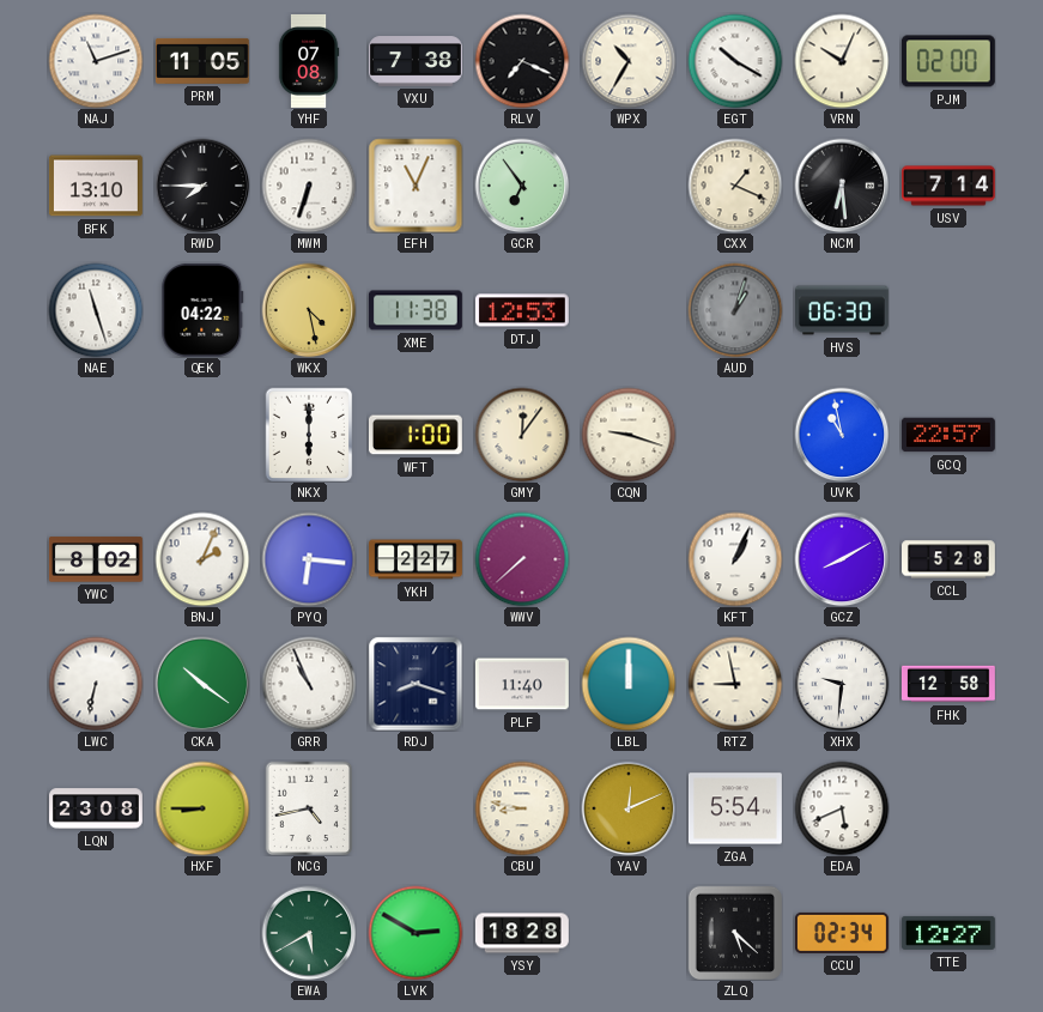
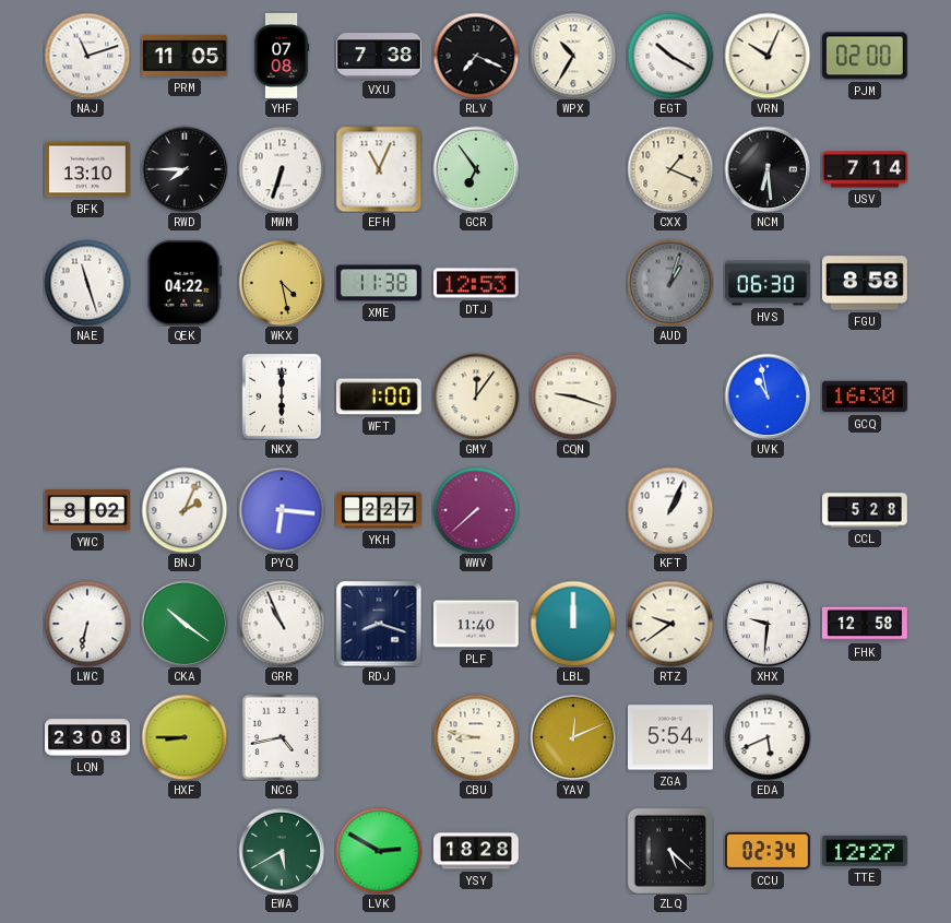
FGU: none -> 8:58
GCQ: 22:57 -> 16:30
GCZ: 8:10 -> none
RTZ: 8:58 -> 9:39
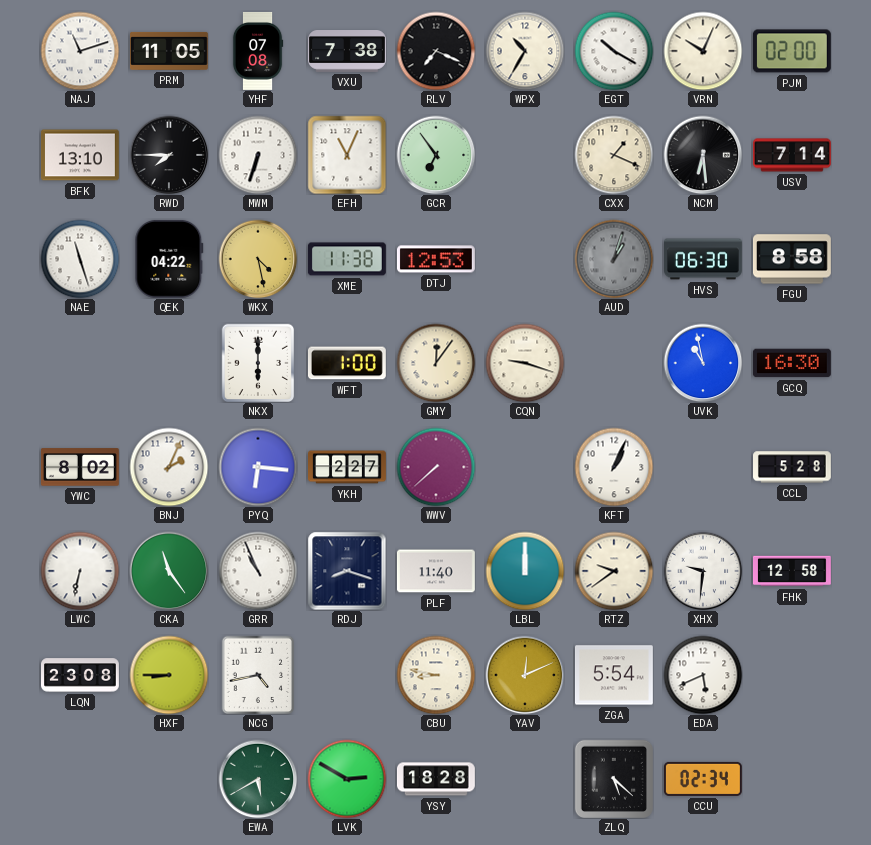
CKA: 10:21 -> 11:24
TTE: 12:27 -> none
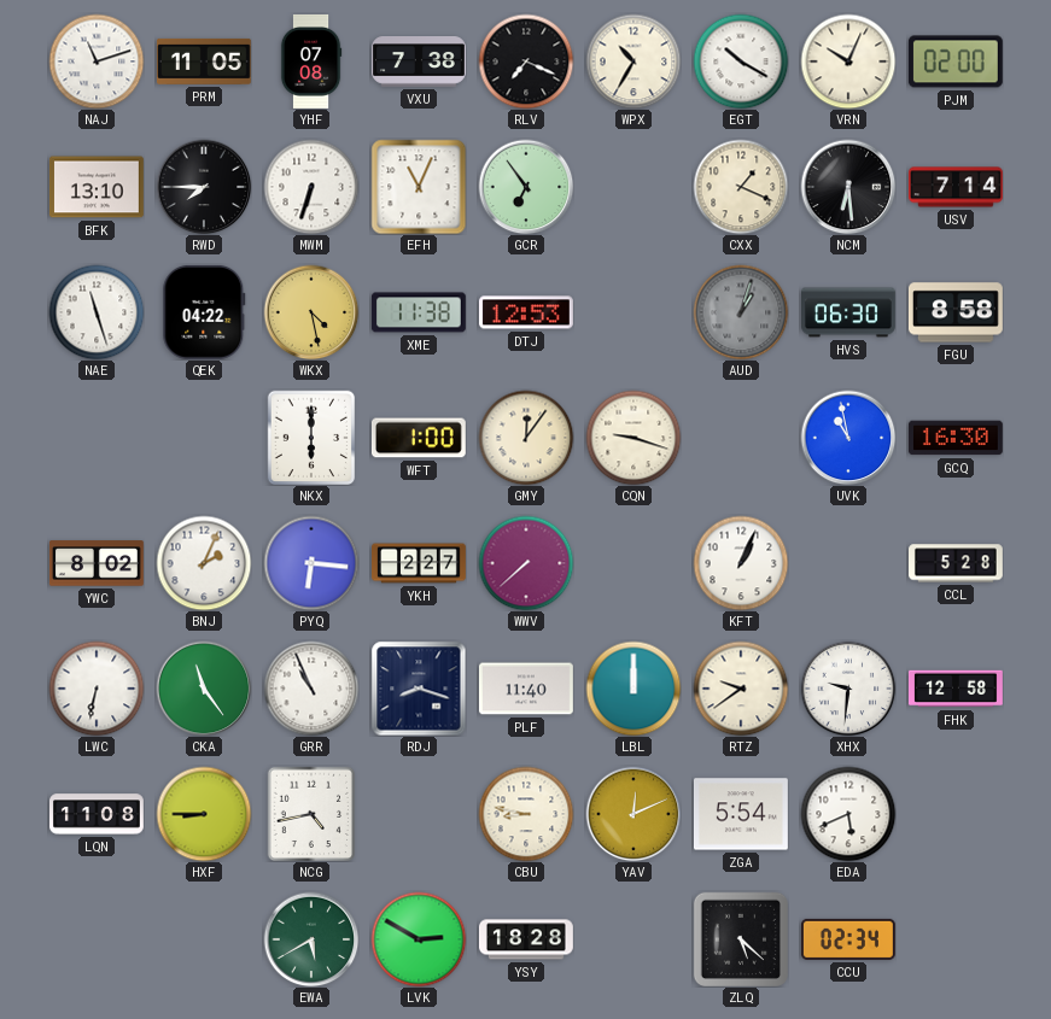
LQN: 23:08 -> 11:08
